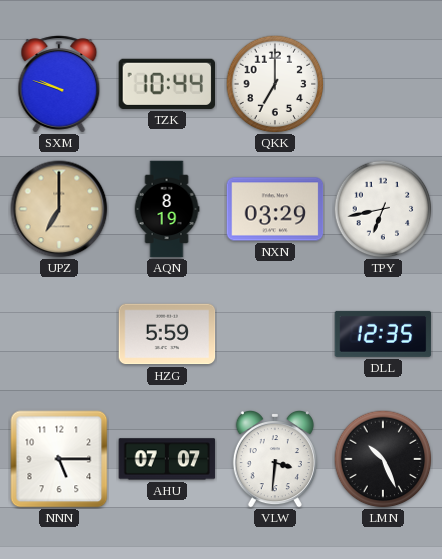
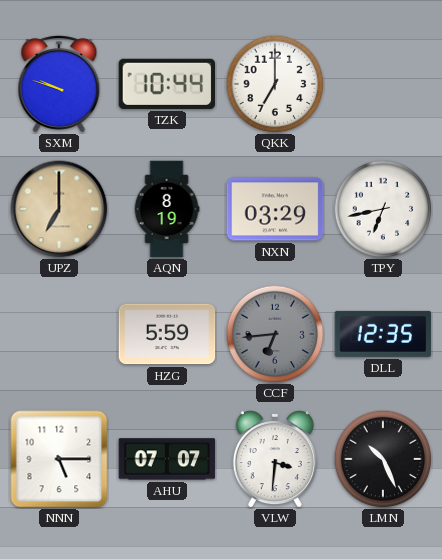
CCF: none -> 6:44
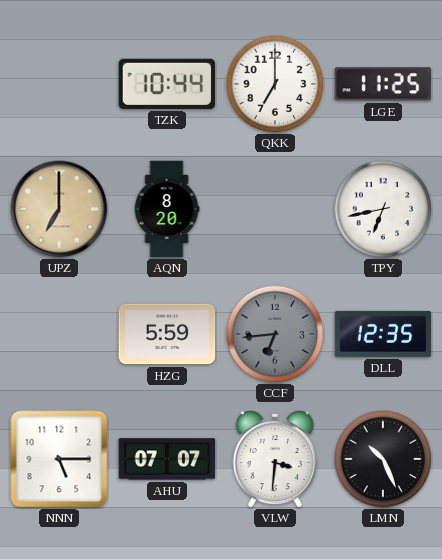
SXM: 9:48 -> none
LGE: none -> 11:25
AQN: 8:19 -> 8:20
NXN: 03:29 -> none
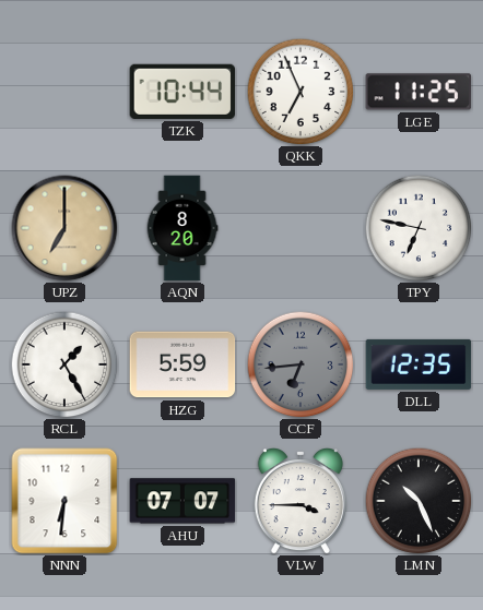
QKK: 7:00 -> 6:56
TPY: 6:43 -> 6:47
RCL: none -> 1:25
NNN: 5:15 -> 6:31
VLW: 3:31 -> 3:45
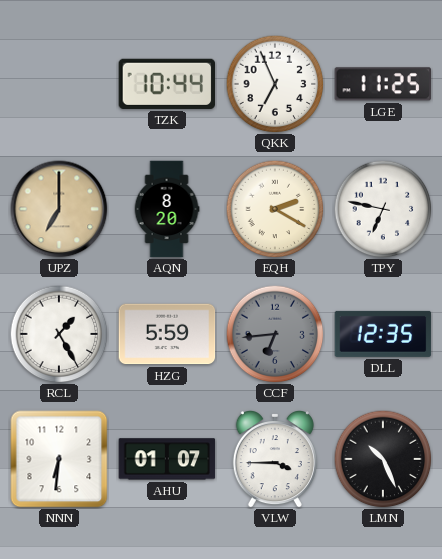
EQH: none -> 2:20
AHU: 07:07 -> 01:07
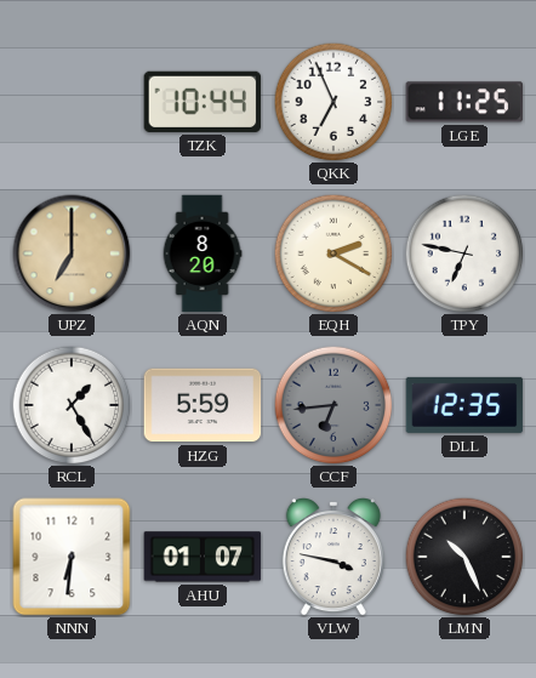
VLW: 3:45 -> 3:47
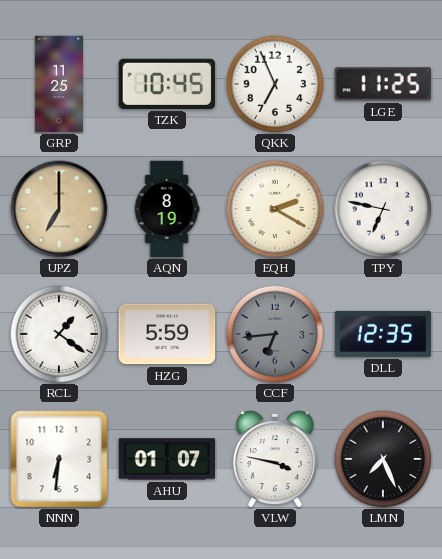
GRP: none -> 11:25
TZK: 10:44 -> 10:45
AQN: 8:20 -> 8:19
RCL: 1:25 -> 1:21
LMN: 10:26 -> 7:26
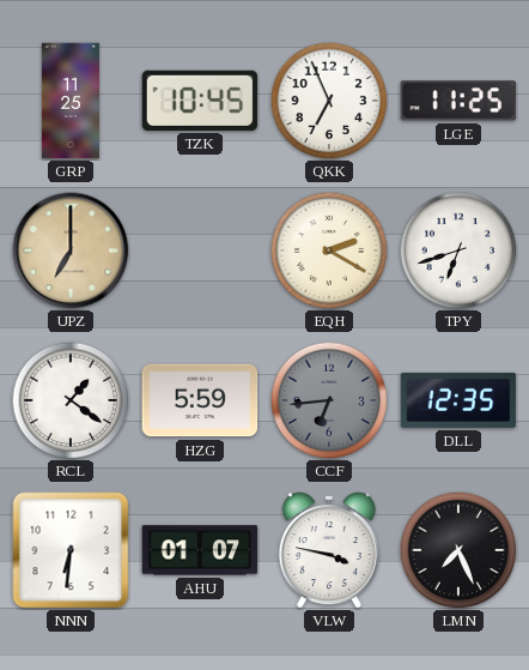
AQN: 8:19 -> none
TPY: 6:47 -> 6:42
